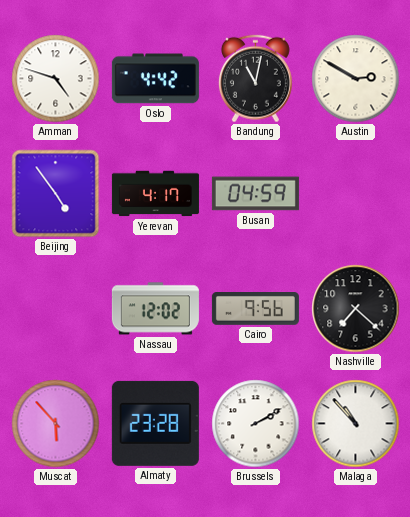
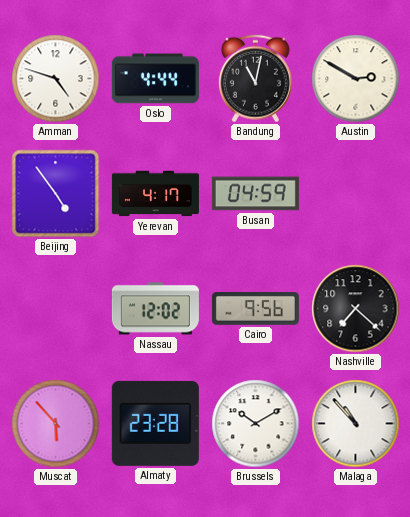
Oslo: 4:42 -> 4:44
Brussels: 2:10 -> 10:10
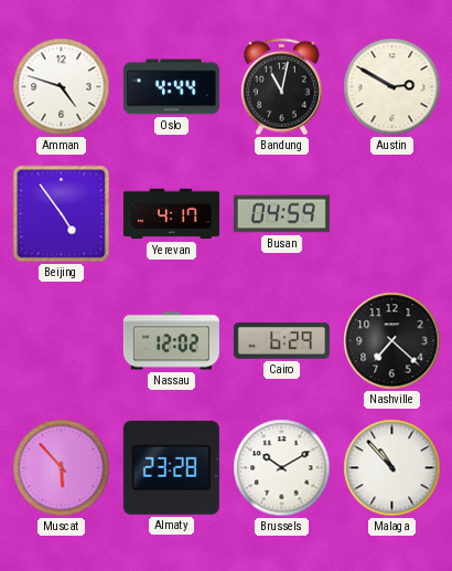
Cairo: 9:56 -> 6:29
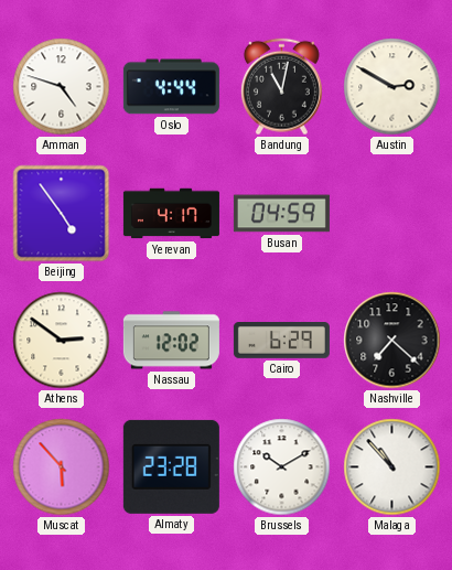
Athens: none -> 2:51
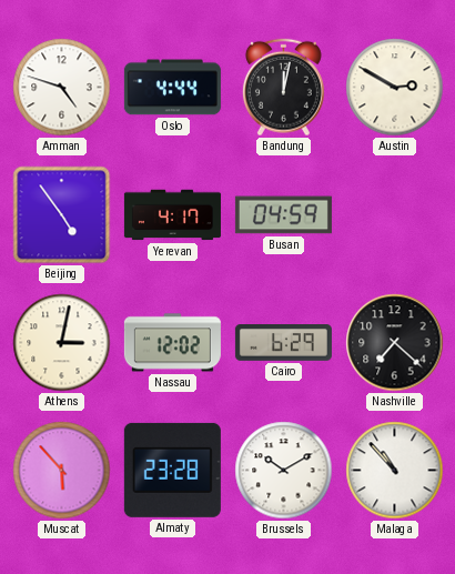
Bandung: 11:02 -> 12:02
Athens: 2:51 -> 3:02
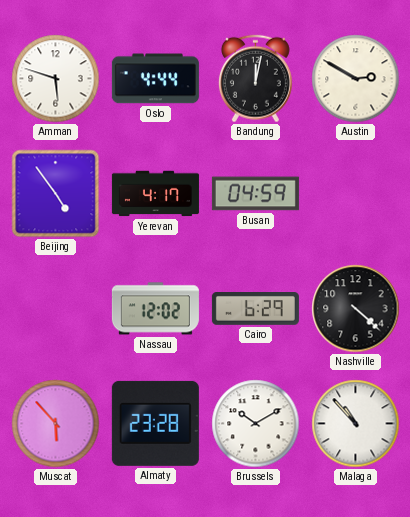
Amman: 4:48 -> 5:48
Athens: 3:02 -> none
Nashville: 7:22 -> 4:22
